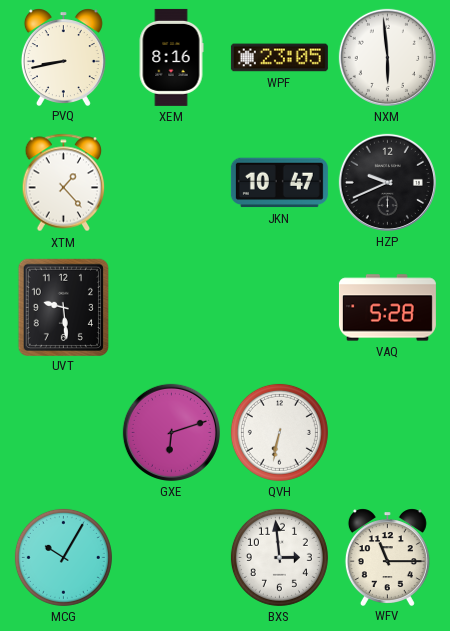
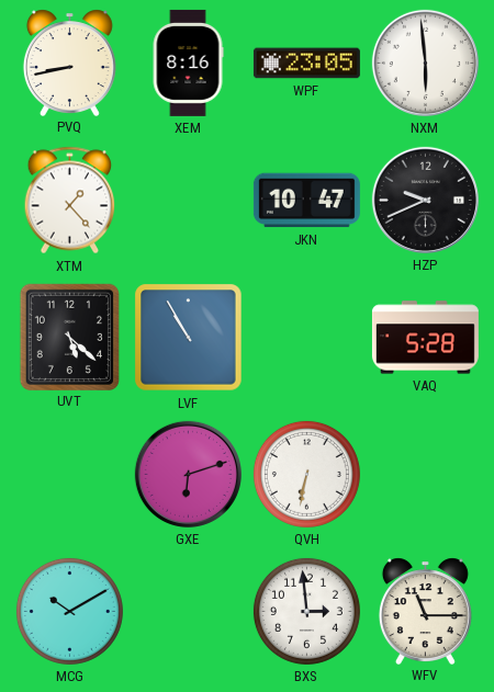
UVT: 9:29 -> 5:22
LVF: none -> 10:55
MCG: 10:05 -> 10:10
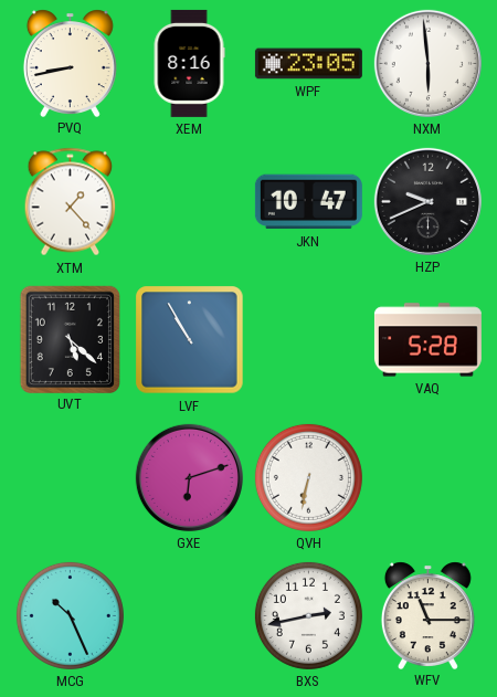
MCG: 10:10 -> 10:26
BXS: 2:59 -> 2:43
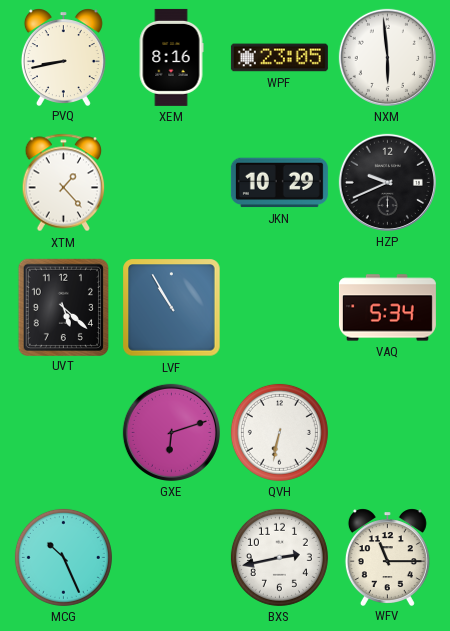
JKN: 10:47 -> 10:29
VAQ: 5:28 -> 5:34
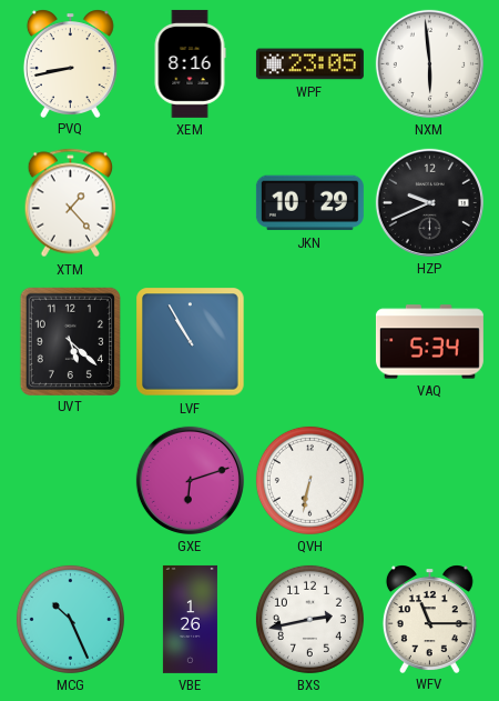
VBE: none -> 1:26
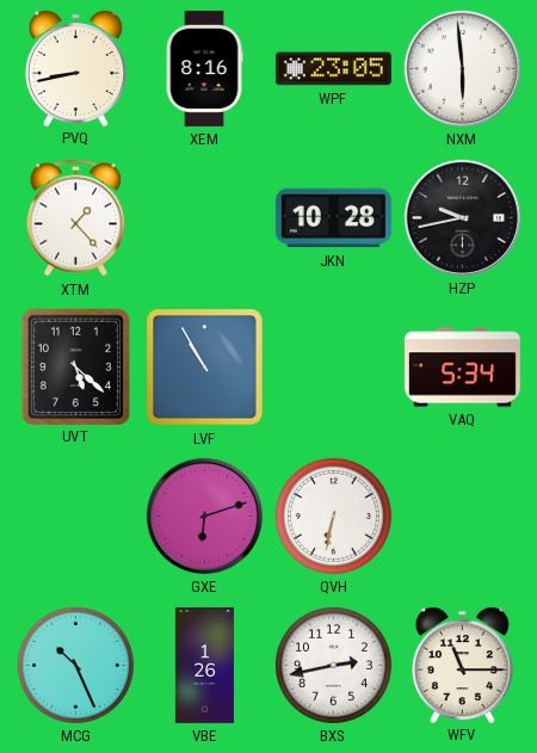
JKN: 10:29 -> 10:28
HZP: 9:41 -> 9:43
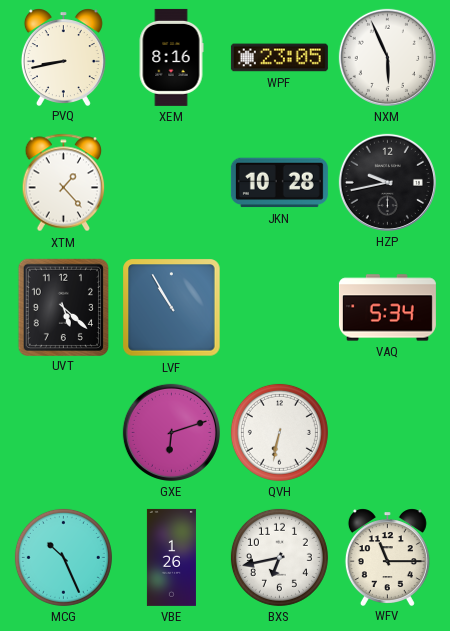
NXM: 5:59 -> 5:56
BXS: 2:43 -> 6:43
